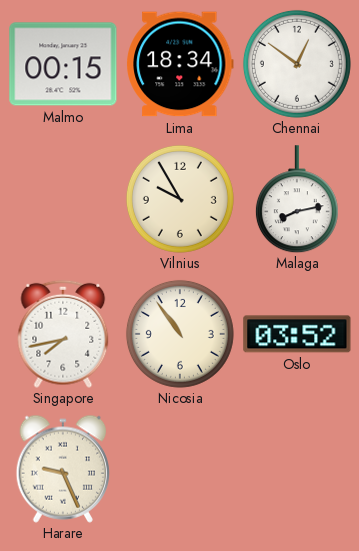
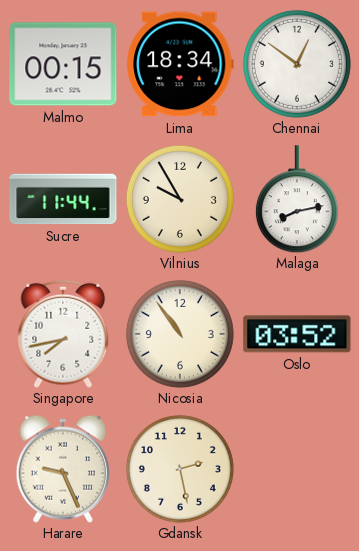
Sucre: none -> 11:44
Gdansk: none -> 2:28
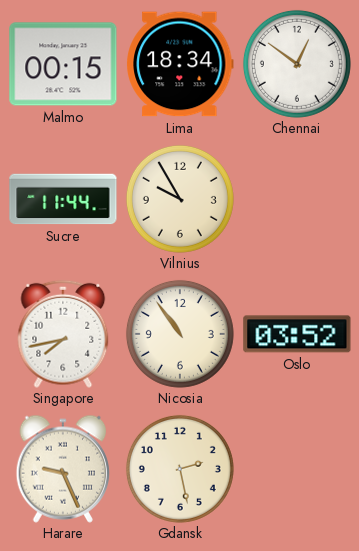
Malaga: 8:13 -> none
